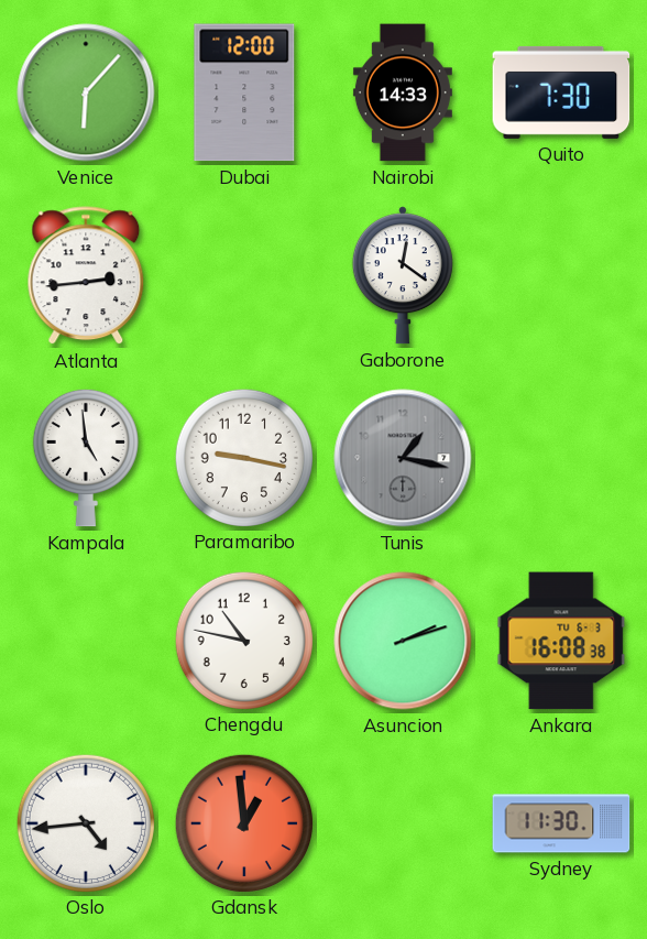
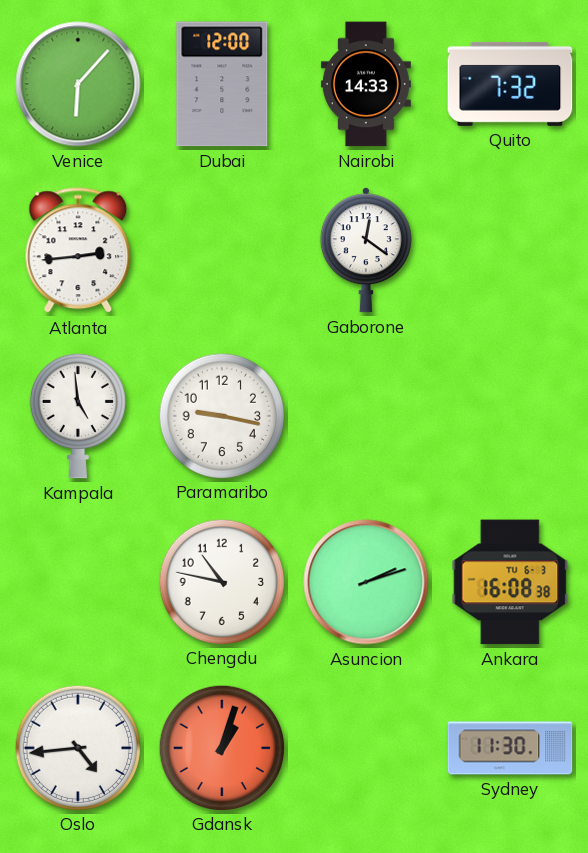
Quito: 7:30 -> 7:32
Tunis: 1:17 -> none
Gdansk: 12:59 -> 1:03
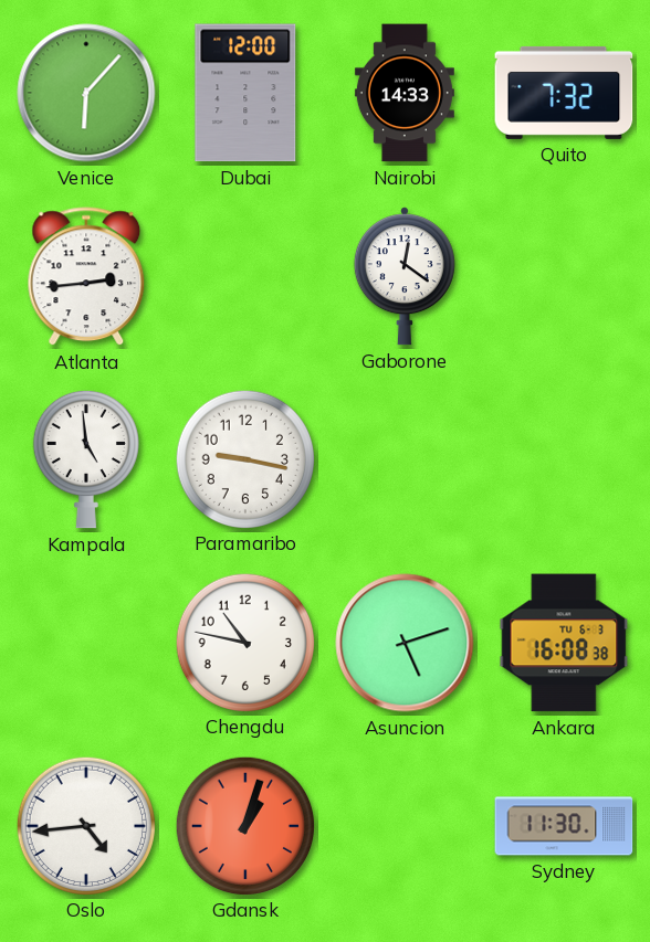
Asuncion: 2:12 -> 5:12
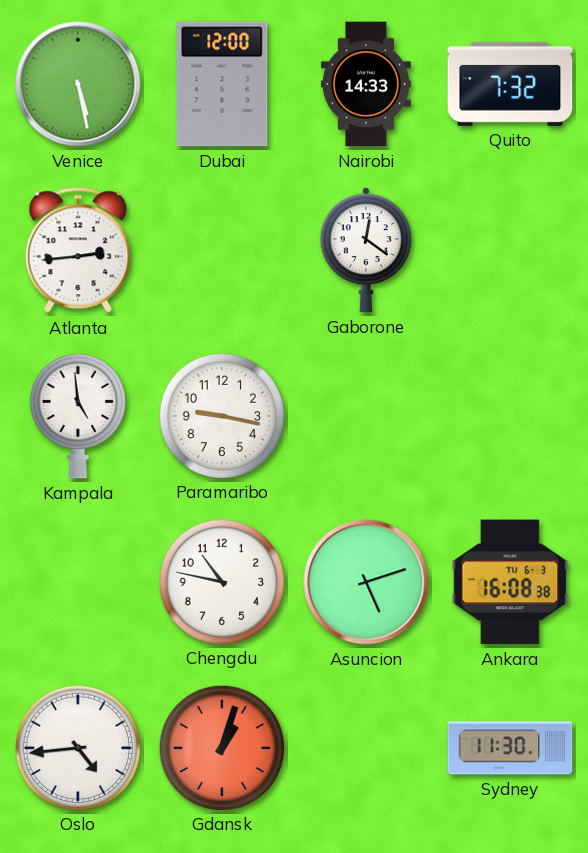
Venice: 6:07 -> 5:28
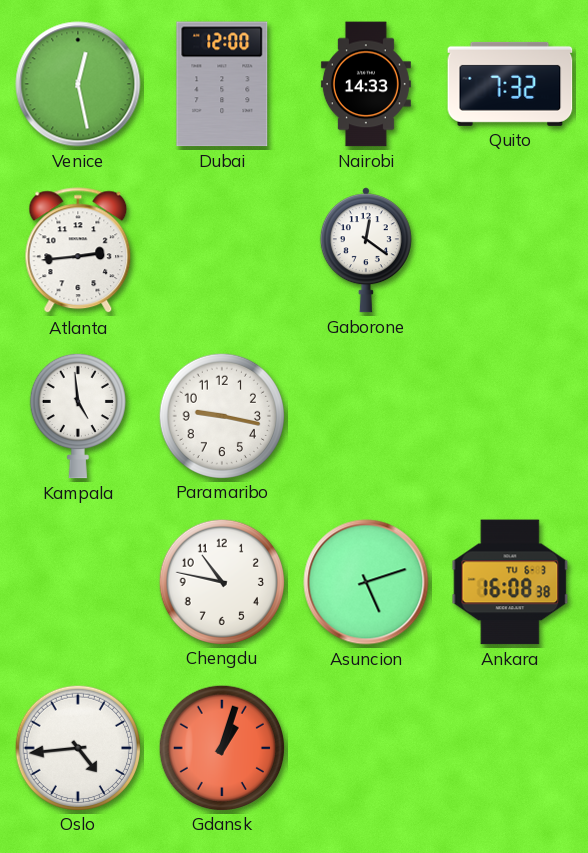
Venice: 5:28 -> 12:28
Sydney: 11:30 -> none
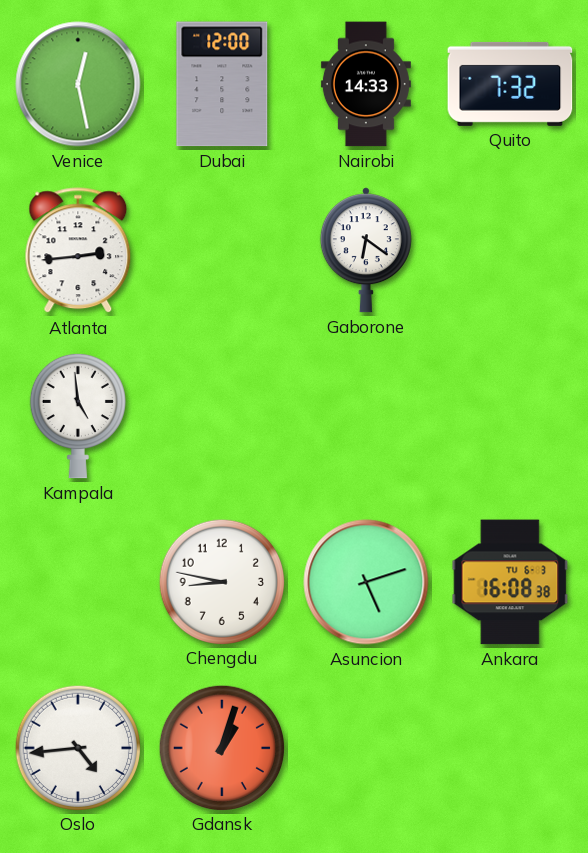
Gaborone: 12:21 -> 6:21
Paramaribo: 9:17 -> none
Chengdu: 10:47 -> 8:47
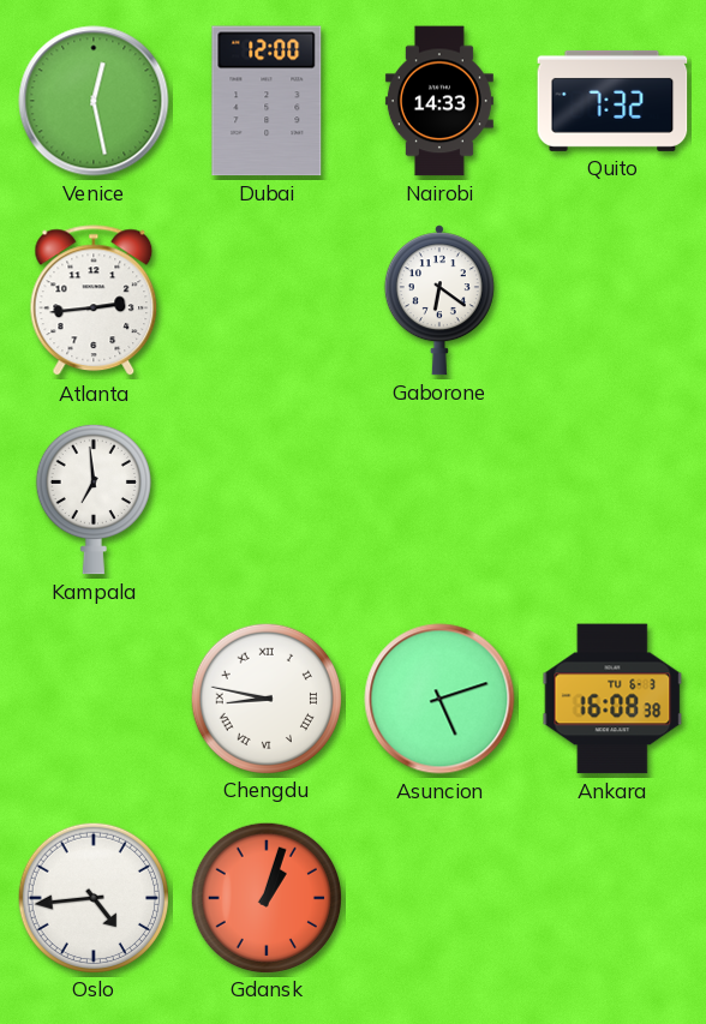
Kampala: 4:59 -> 6:59
Chengdu numerals: Arabic -> Roman
